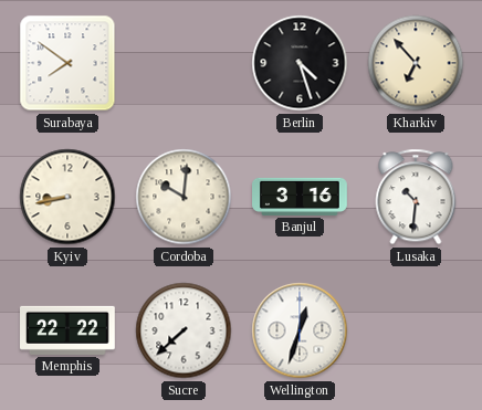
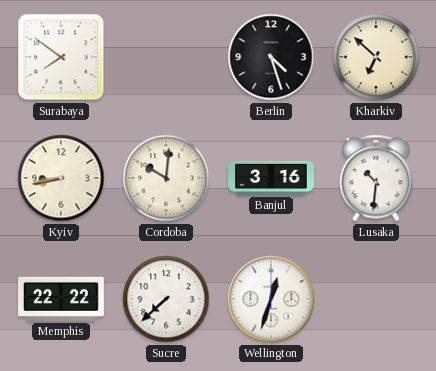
Kharkiv: 6:53 -> 6:52
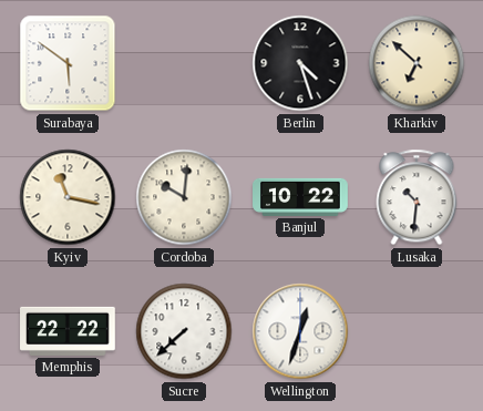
Surabaya: 7:51 -> 5:51
Kyiv: 8:43 -> 11:17
Banjul: 3:16 -> 10:22
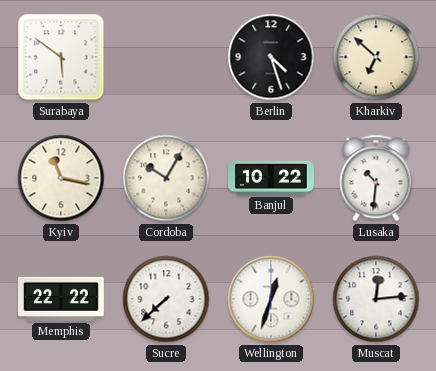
Cordoba: 10:01 -> 10:05
Muscat: none -> 12:14
